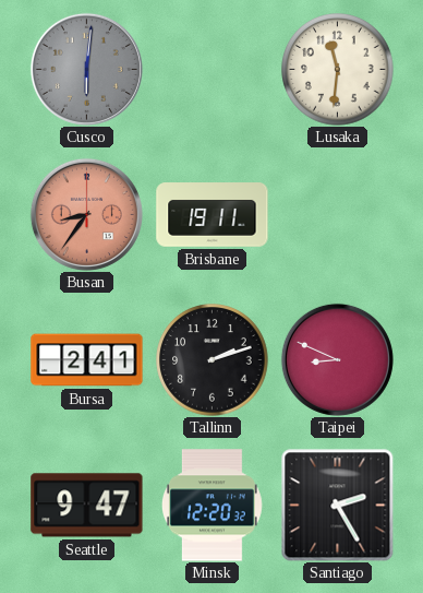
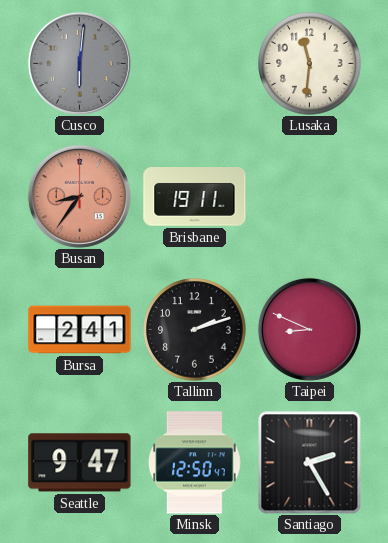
Minsk: 12:20 -> 12:50
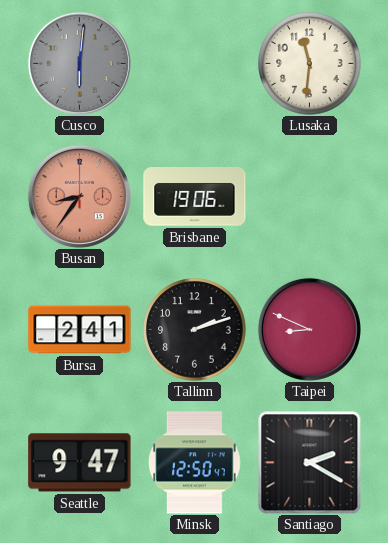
Brisbane: 19:11 -> 19:06
Santiago: 2:25 -> 2:20
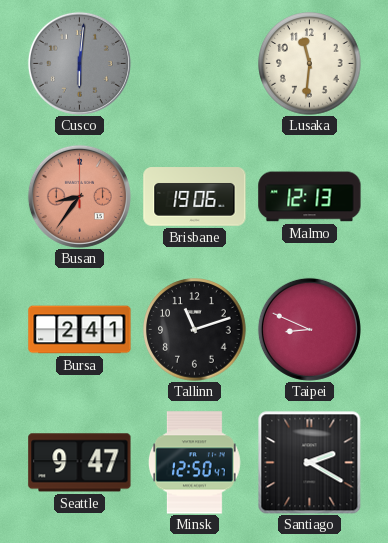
Malmo: none -> 12:13
Tallinn: 2:12 -> 11:12
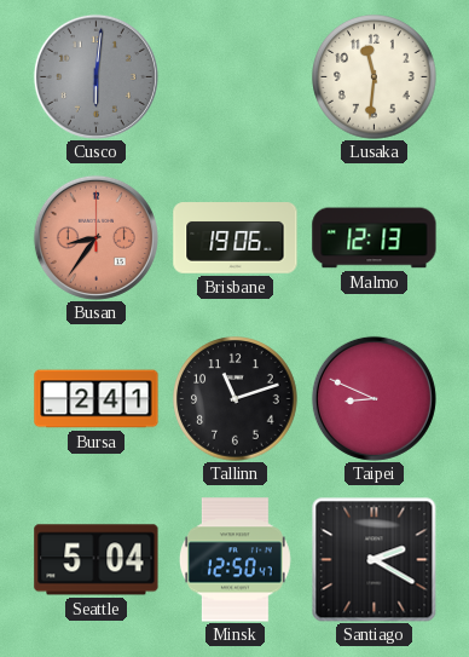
Seattle: 9:47 -> 5:04
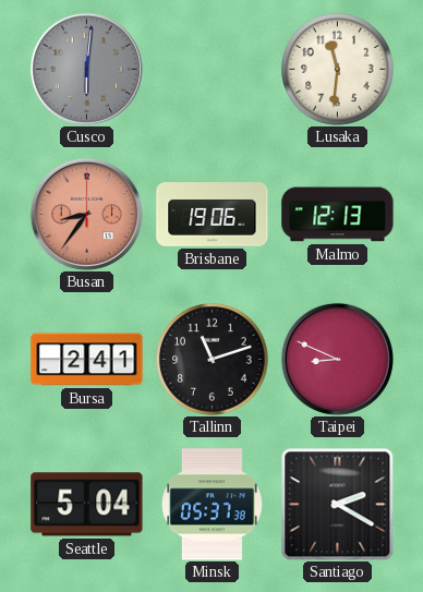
Minsk: 12:50 -> 05:37
